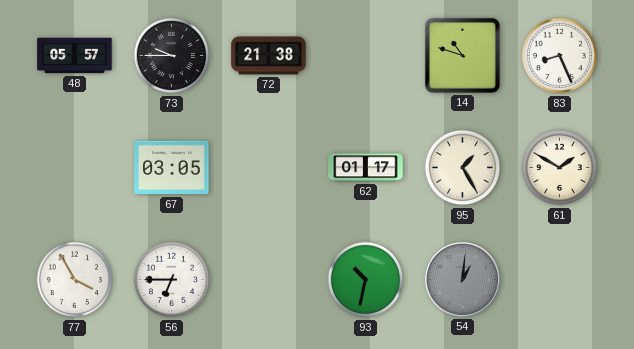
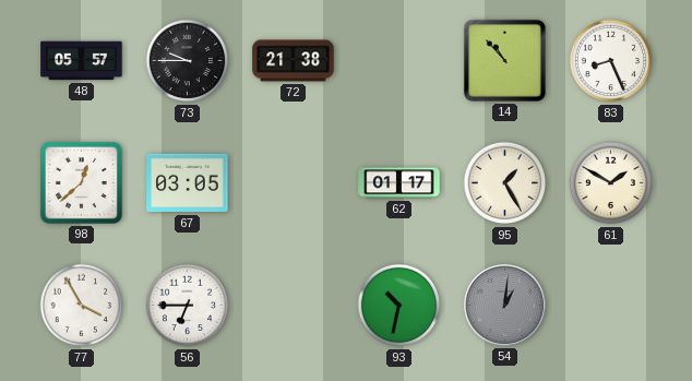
14: 10:48 -> 10:53
98: none -> 12:38
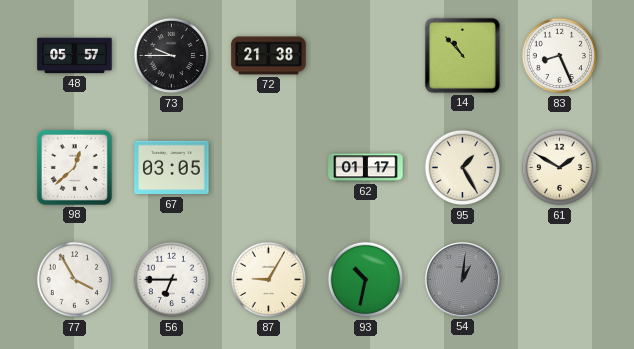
87: none -> 9:05
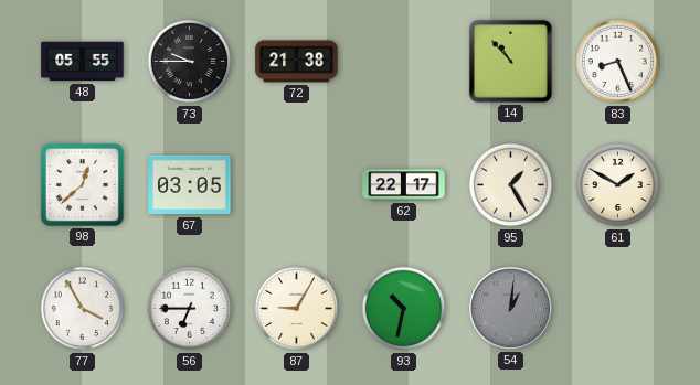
48: 05:57 -> 05:55
62: 01:17 -> 22:17
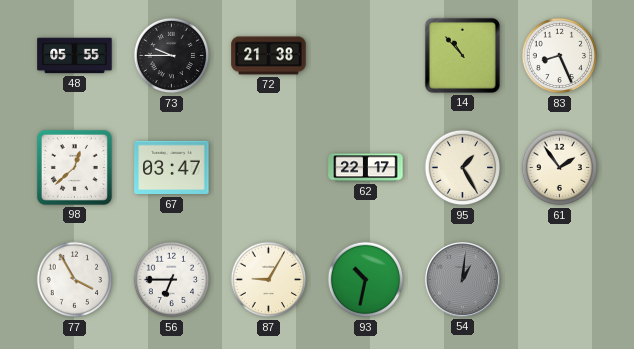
67: 03:05 -> 03:47
61: 1:50 -> 1:54
